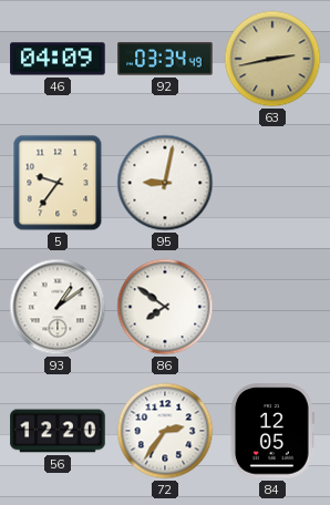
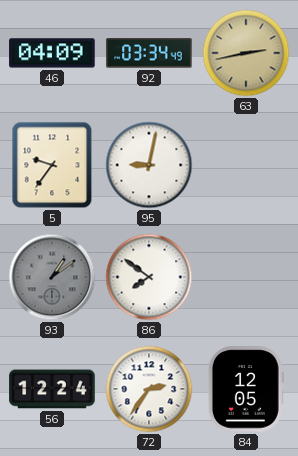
93 dial: white -> grey
56: 12:20 -> 12:24
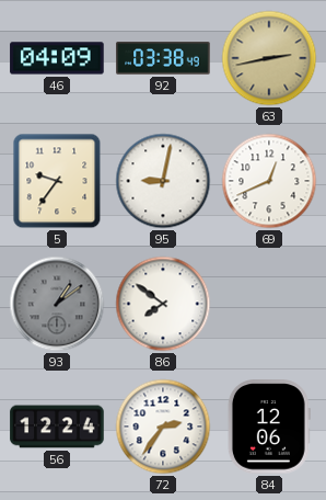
92: 03:34 -> 03:38
69: none -> 12:41
84: 12:05 -> 12:06
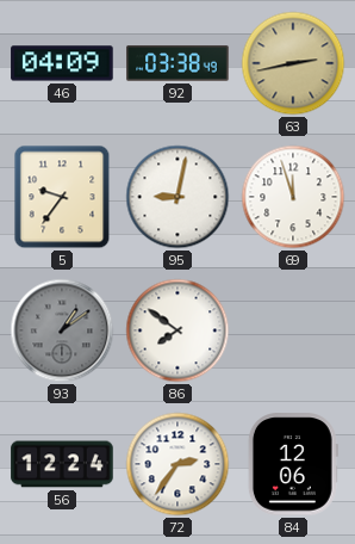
69: 12:41 -> 11:57
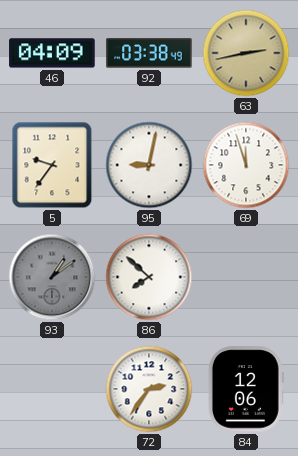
86: 7:51 -> 7:52
56: 12:24 -> none
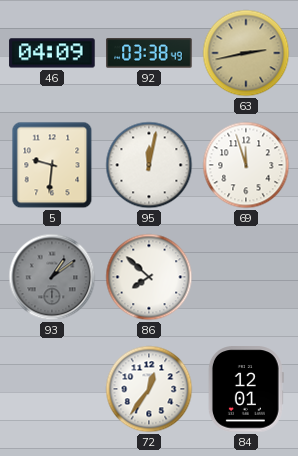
5: 9:36 -> 9:31
95: 9:02 -> 12:02
72: 2:36 -> 12:36
84: 12:06 -> 12:01
